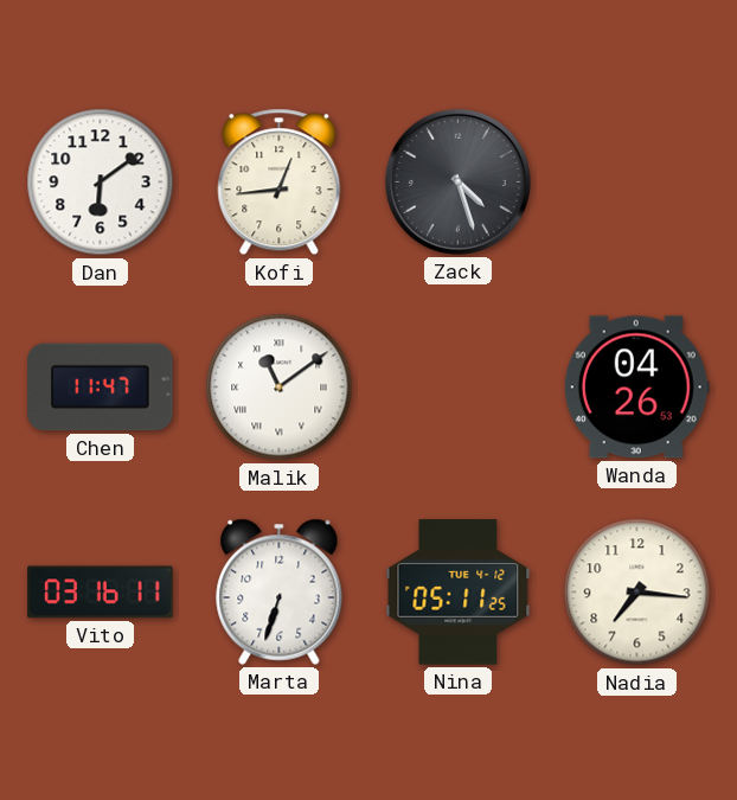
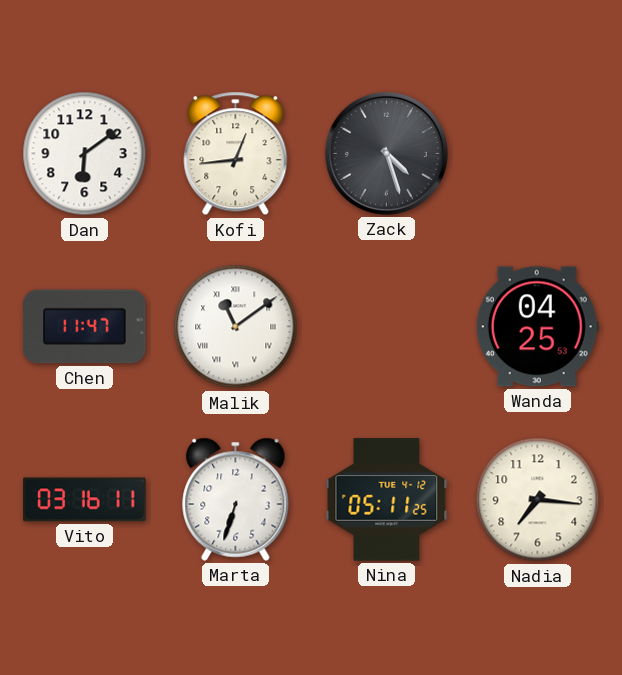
Wanda: 04:26 -> 04:25
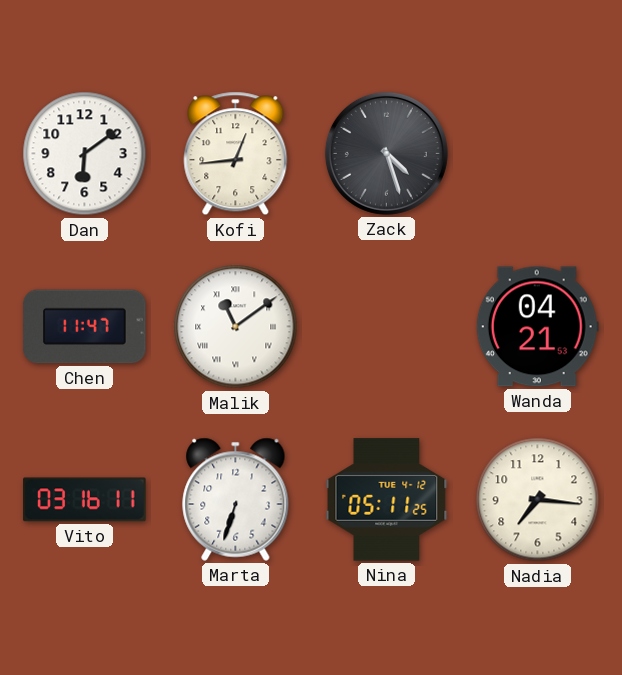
Wanda: 04:25 -> 04:21
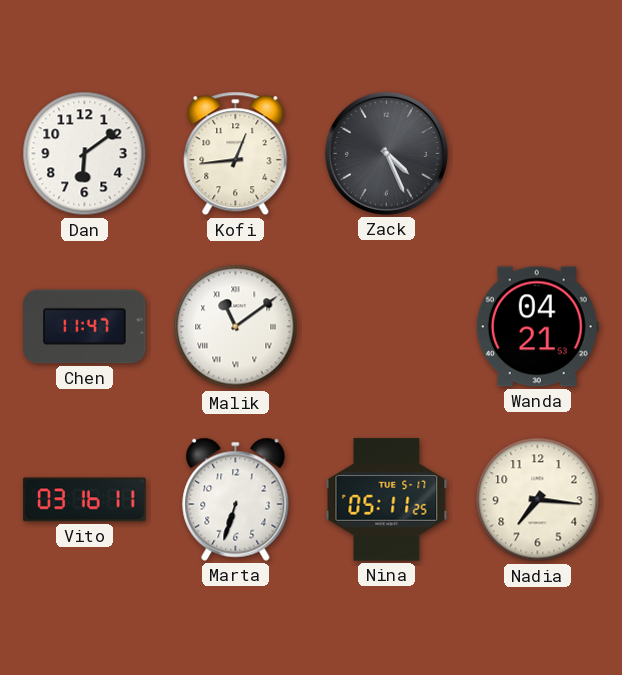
Zack: 4:27 -> 4:26
Nina date: TUE 4-12 -> TUE 5-17
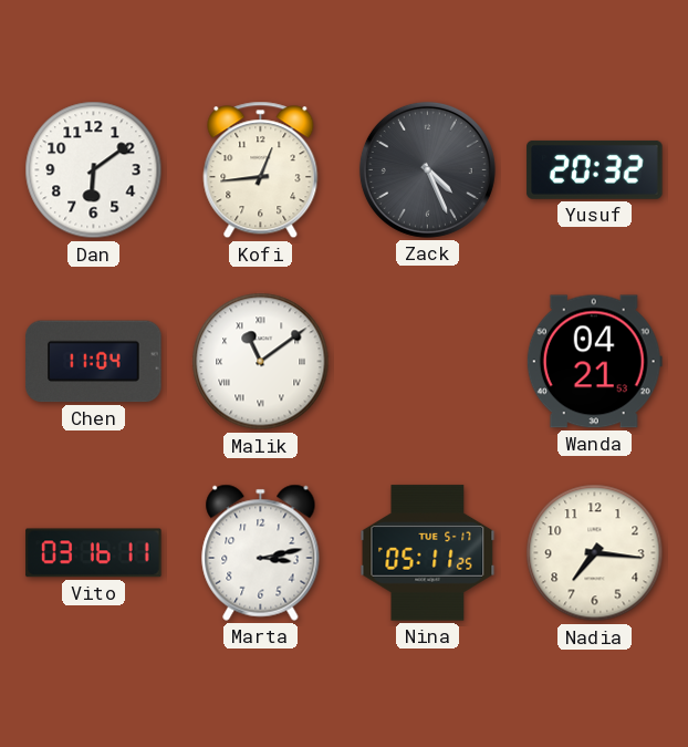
Yusuf: none -> 20:32
Chen: 11:47 -> 11:04
Marta: 6:33 -> 3:13
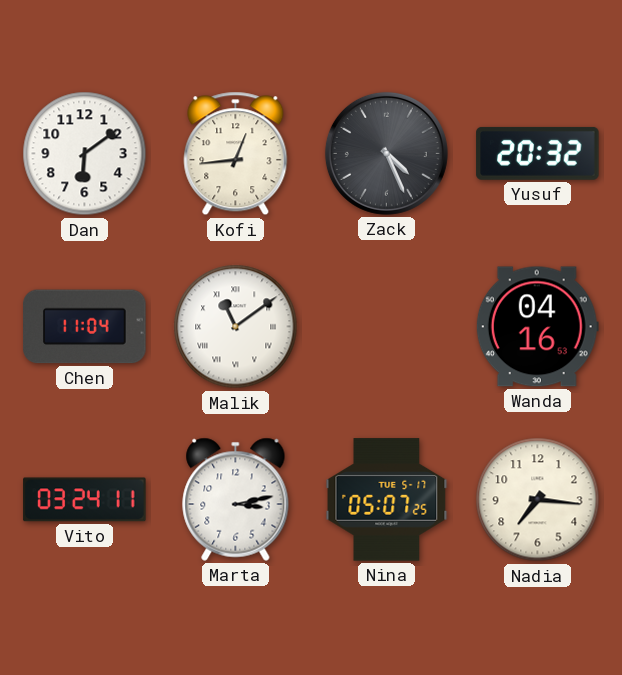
Wanda: 04:21 -> 04:16
Vito: 03:16 -> 03:24
Nina: 05:11 -> 05:07
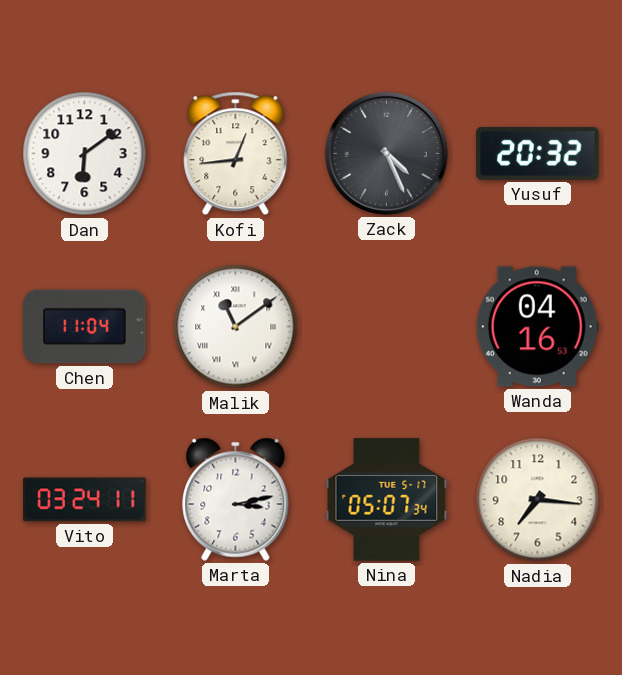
Nina: 05:07:25 -> 05:07:34
